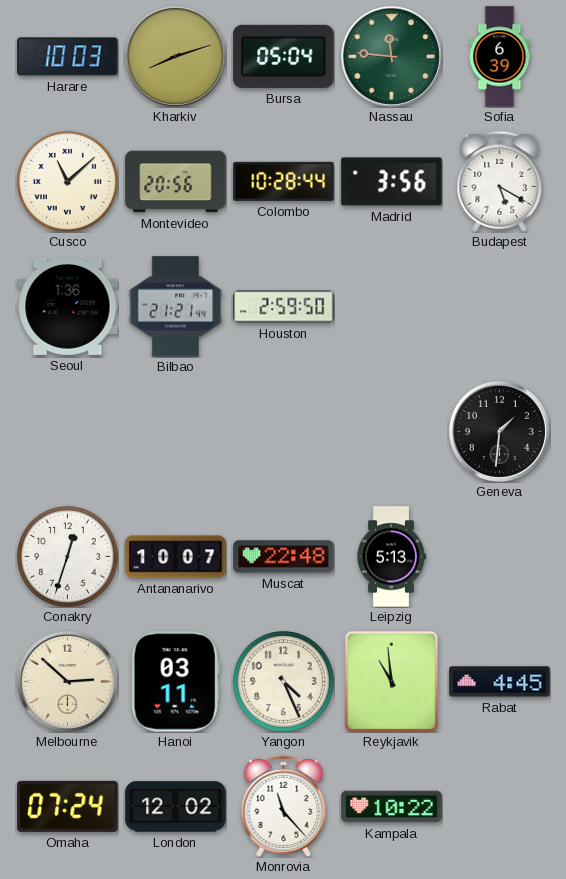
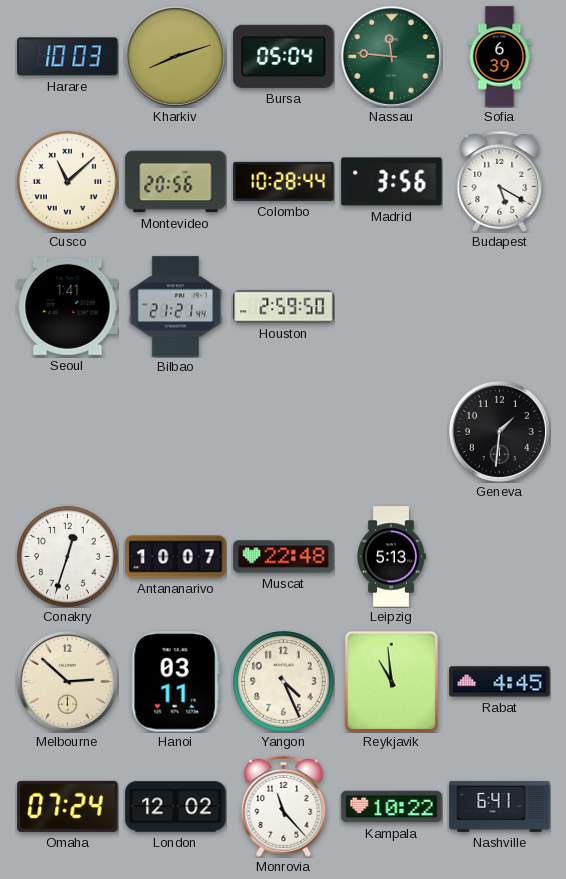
Seoul: 1:36 -> 1:41
Nashville: none -> 6:41
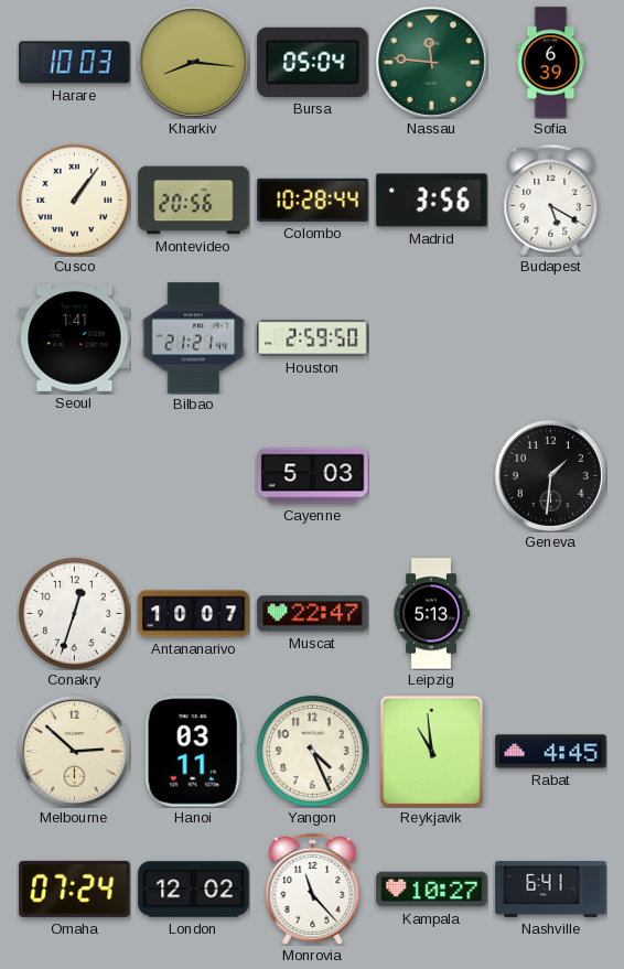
Kharkiv: 8:12 -> 8:16
Cusco: 11:08 -> 1:06
Cayenne: none -> 5:03
Muscat: 22:48 -> 22:47
Kampala: 10:22 -> 10:27
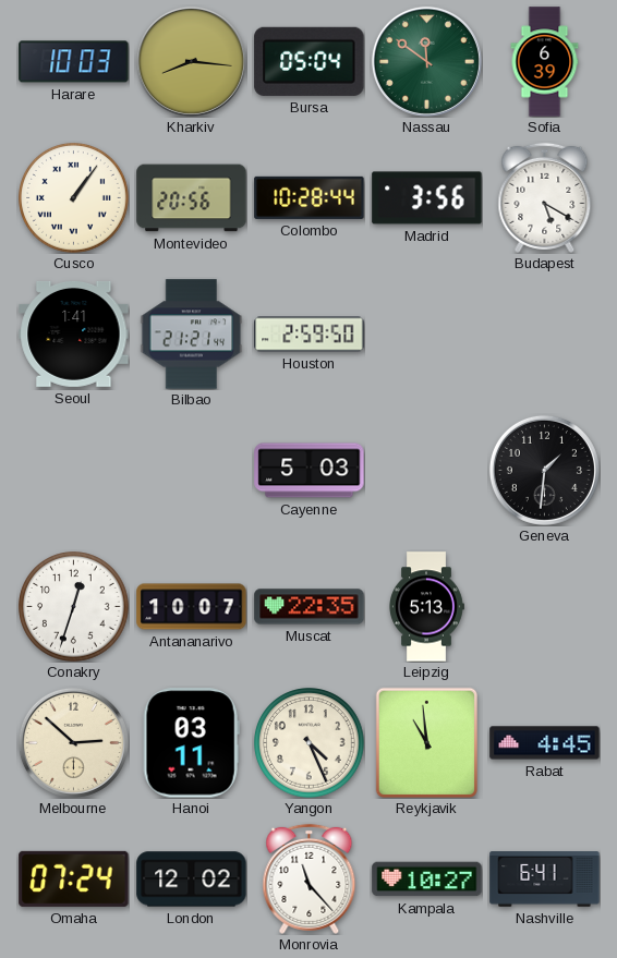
Nassau: 11:46 -> 11:51
Muscat: 22:47 -> 22:35
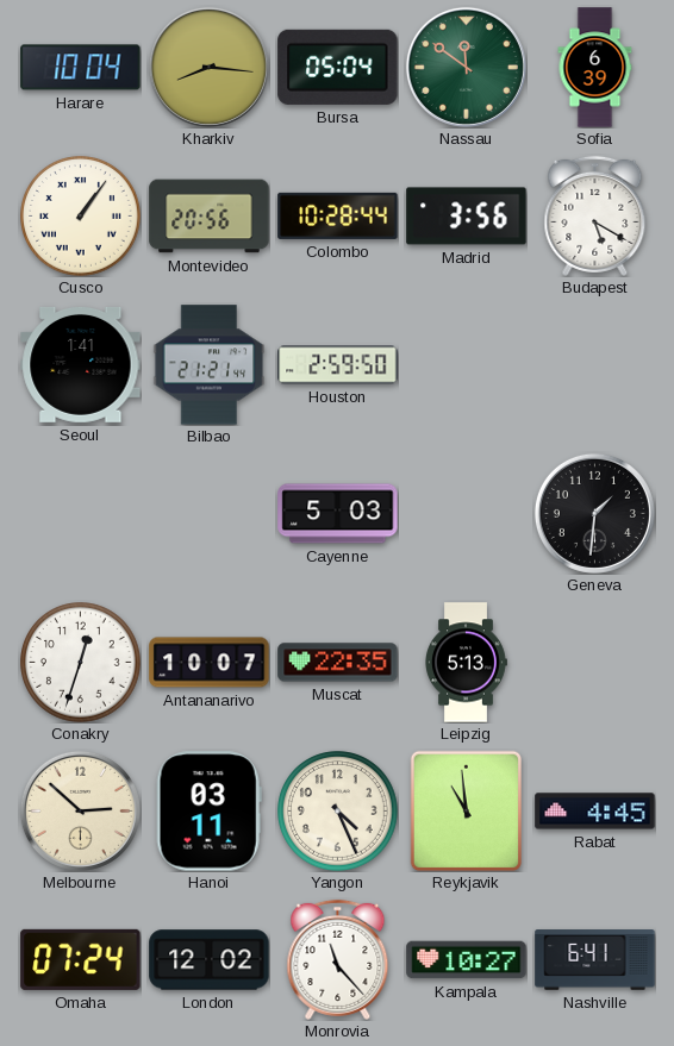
Harare: 10:03 -> 10:04
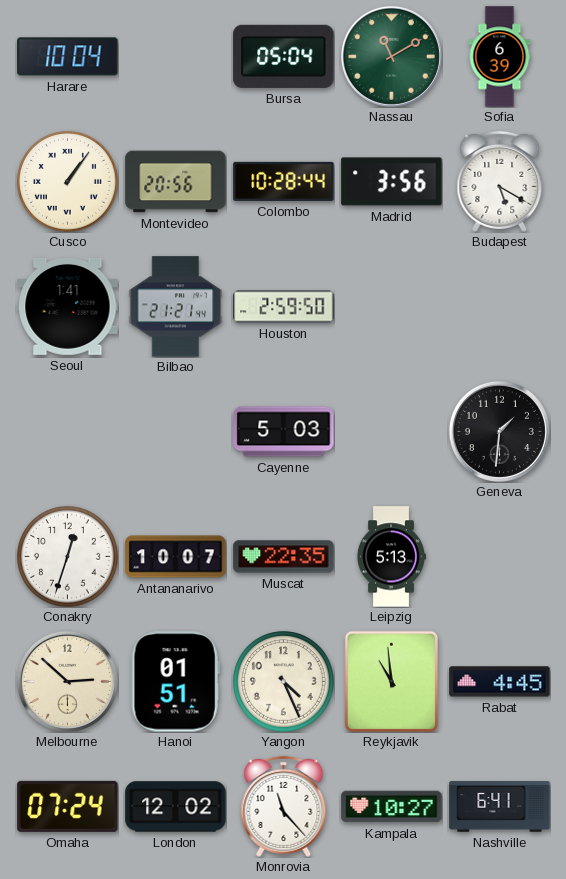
Kharkiv: 8:16 -> none
Nassau: 11:51 -> 11:10
Hanoi: 03:11 -> 01:51
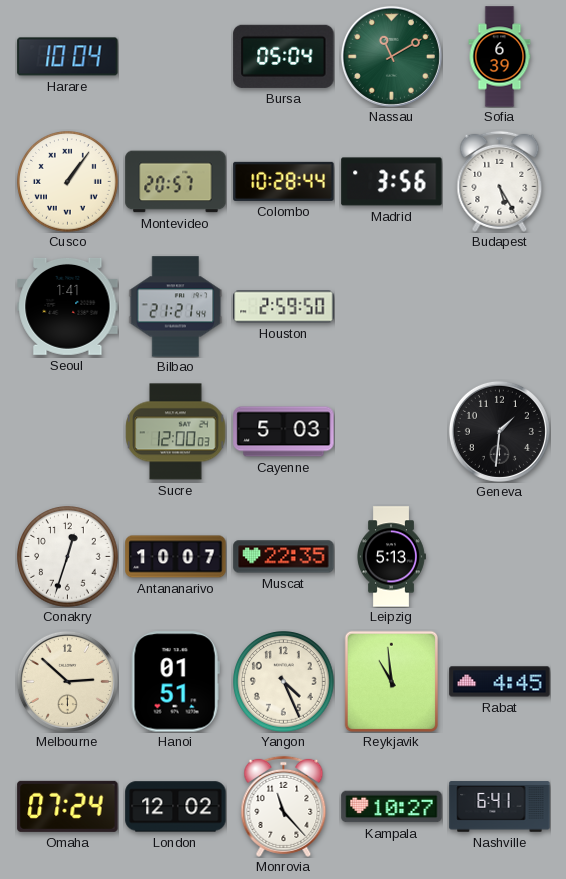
Montevideo: 20:56 -> 20:57
Budapest: 5:20 -> 5:25
Sucre: none -> 12:00
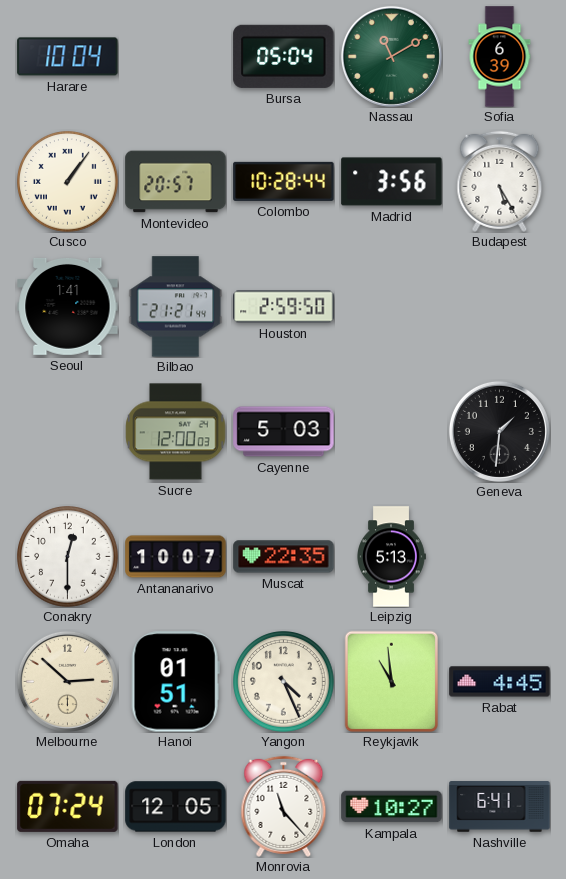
Conakry: 12:33 -> 12:30
London: 12:02 -> 12:05
